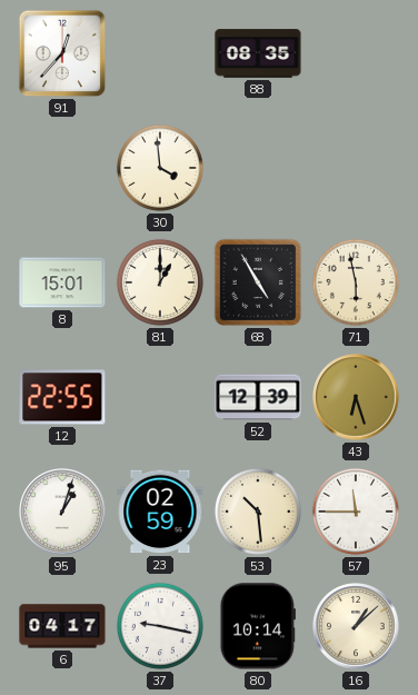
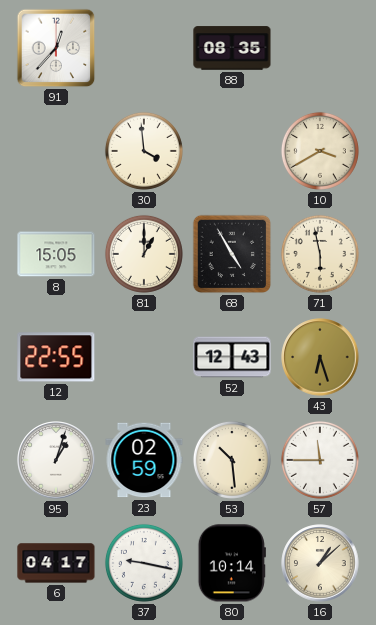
10: none -> 3:40
8: 15:01 -> 15:05
52: 12:39 -> 12:43
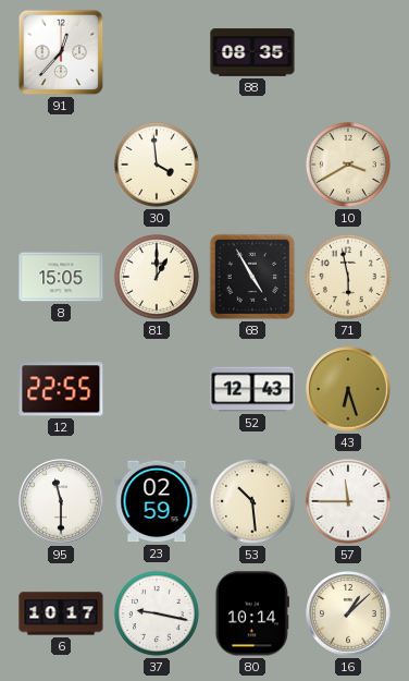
95: 1:03 -> 11:30
6: 04:17 -> 10:17
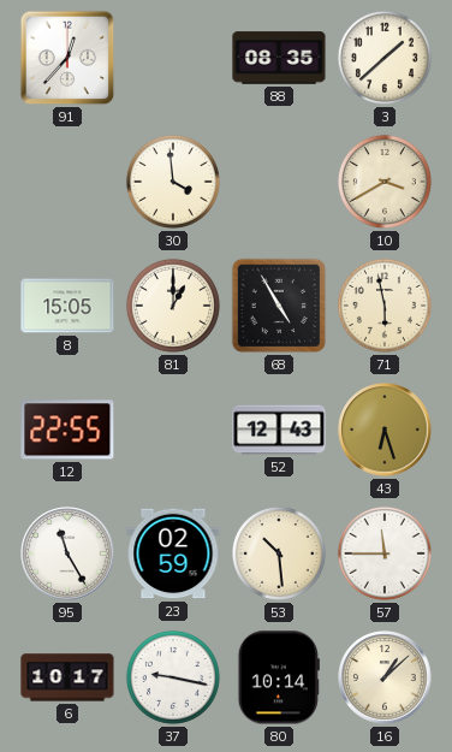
3: none -> 1:38
95: 11:30 -> 11:25
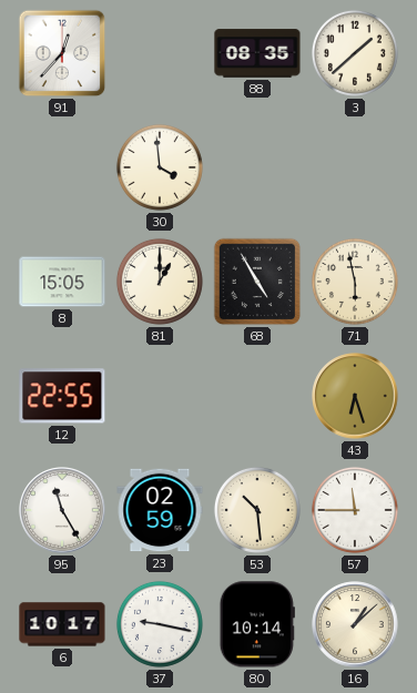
10: 3:40 -> none
52: 12:43 -> none
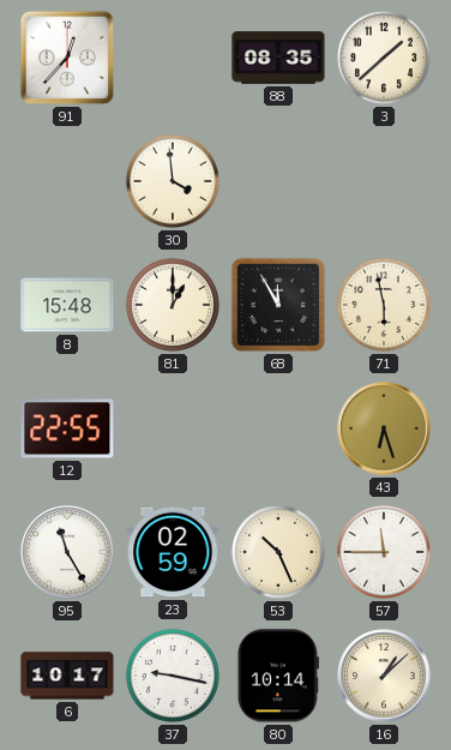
8: 15:05 -> 15:48
68: 4:55 -> 11:55
53: 10:29 -> 10:26
